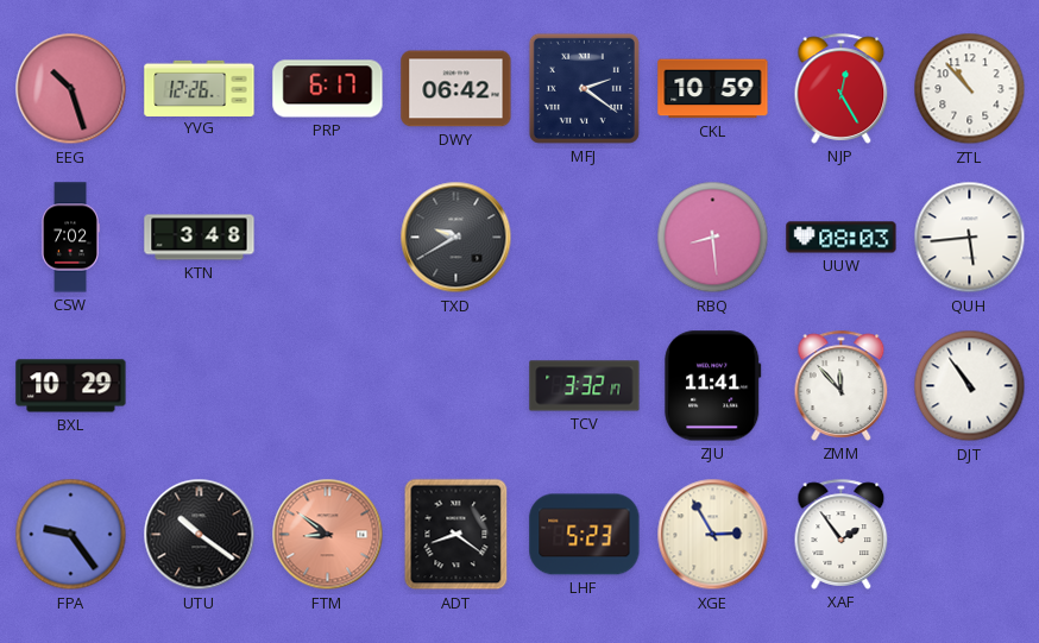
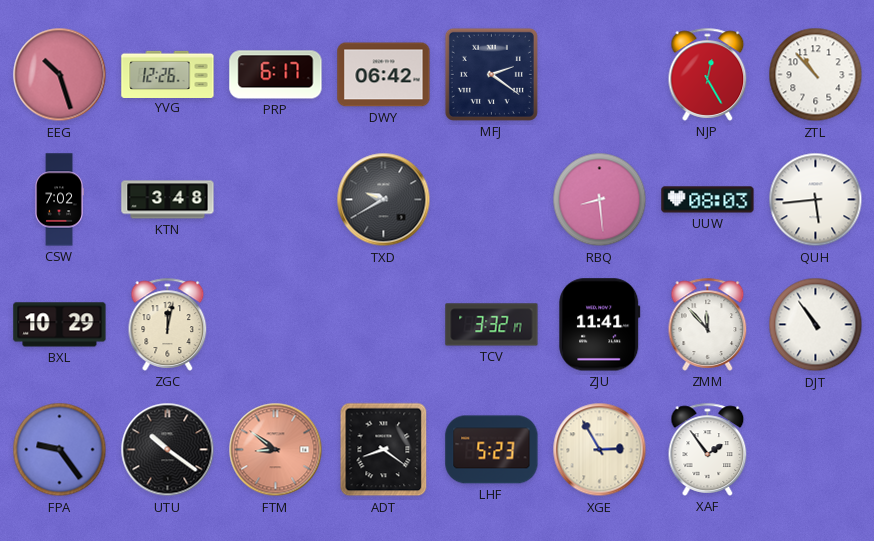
CKL: 10:59 -> none
ZGC: none -> 12:02
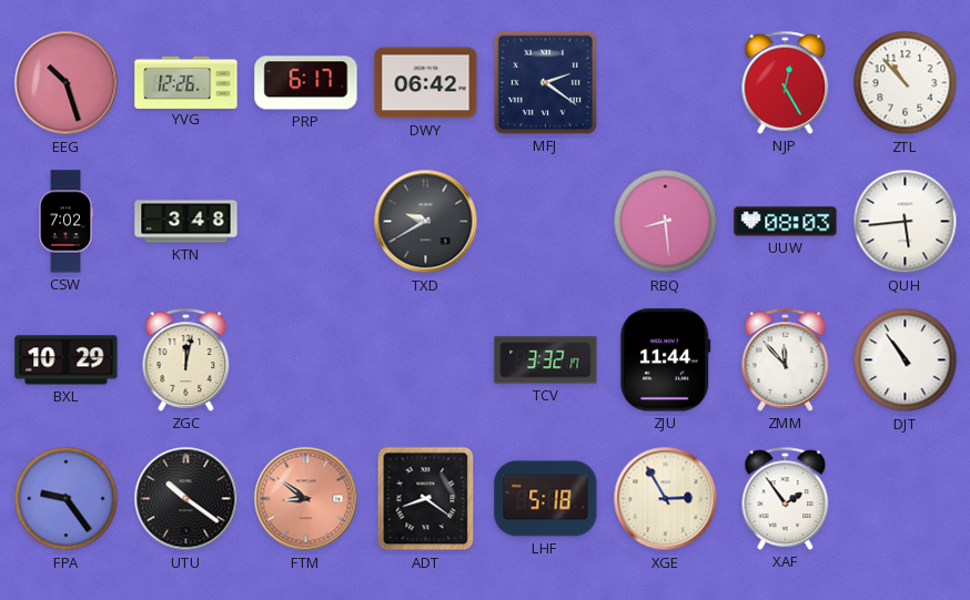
ZJU: 11:41 -> 11:44
LHF: 5:23 -> 5:18
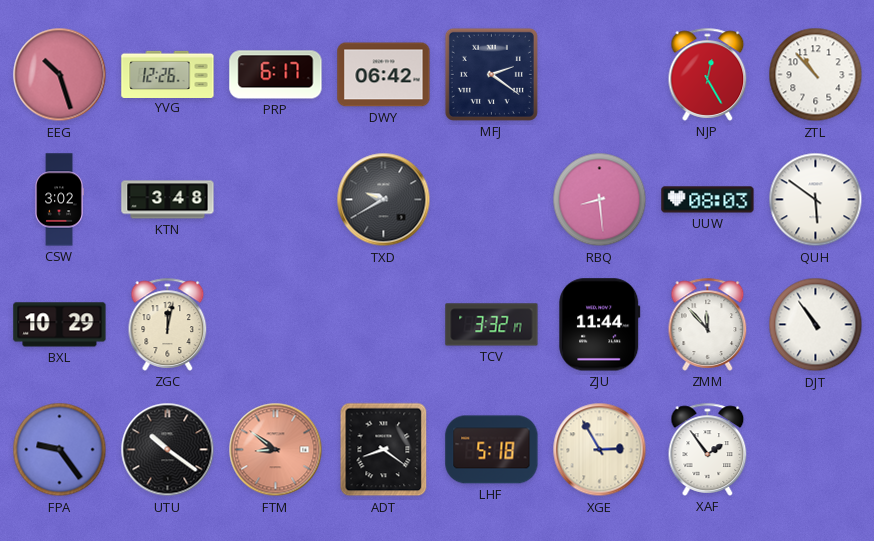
CSW: 7:02 -> 3:02
QUH: 5:44 -> 5:51
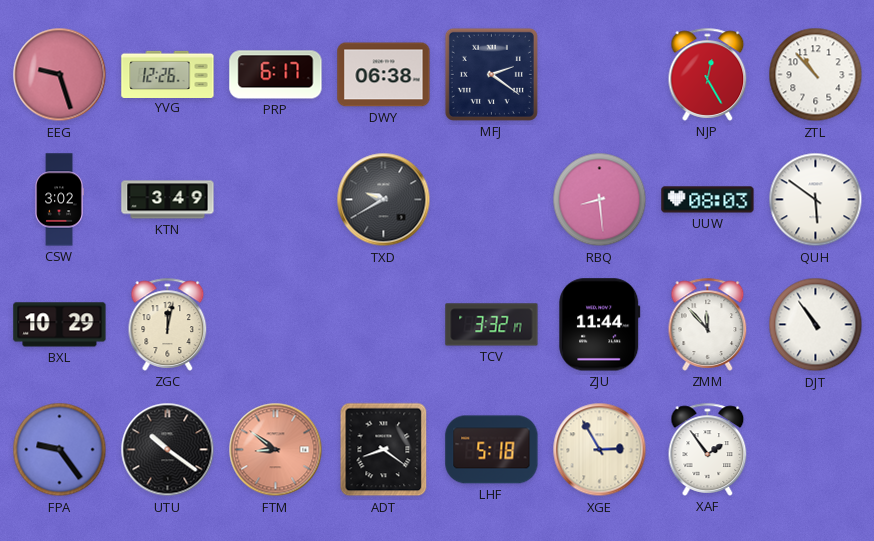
EEG: 10:27 -> 9:27
DWY: 06:42 -> 06:38
KTN: 3:48 -> 3:49
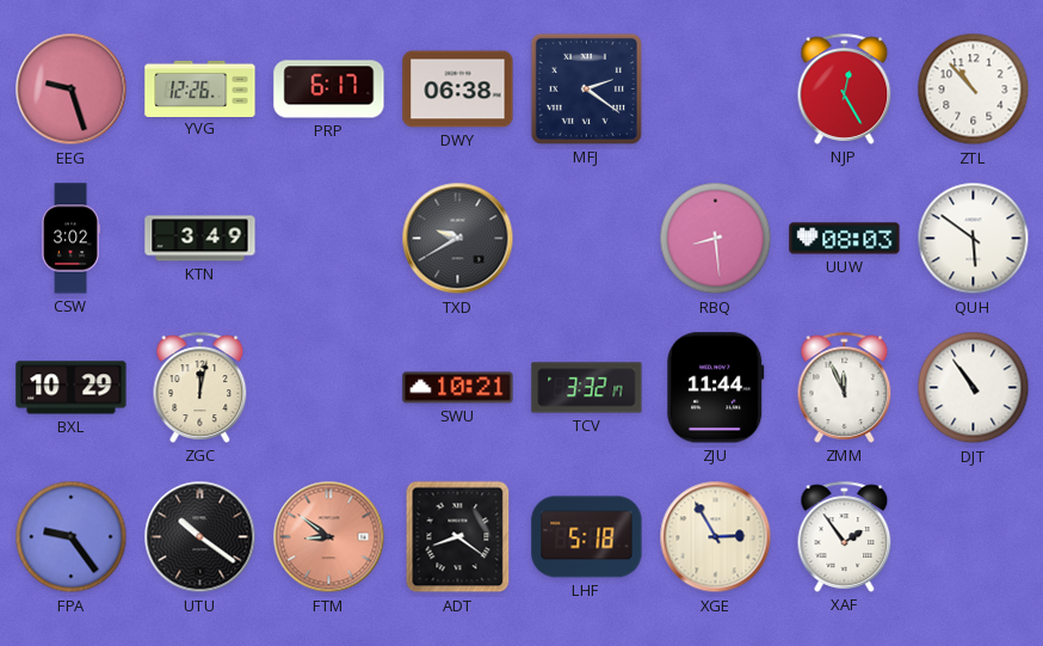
SWU: none -> 10:21
ZMM: 11:53 -> 11:56
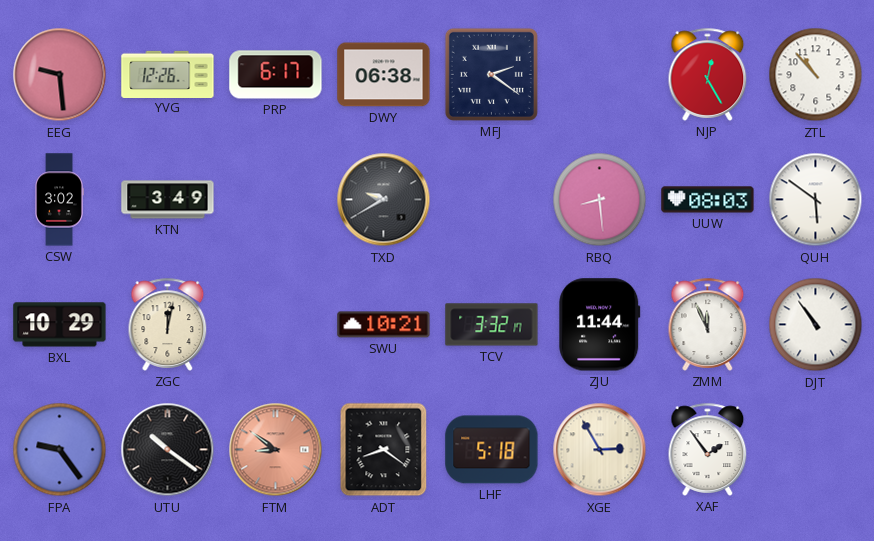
EEG: 9:27 -> 9:29
